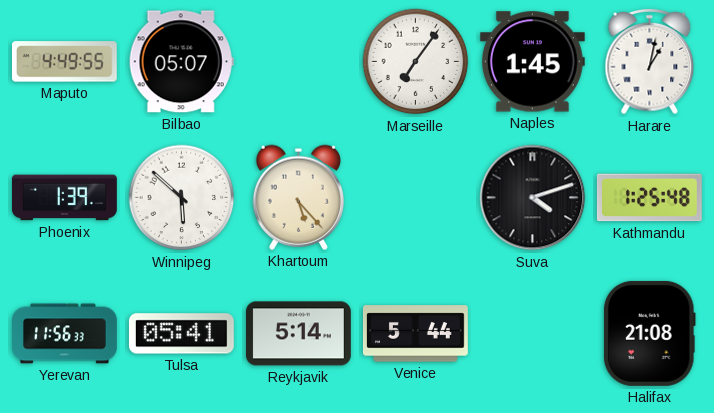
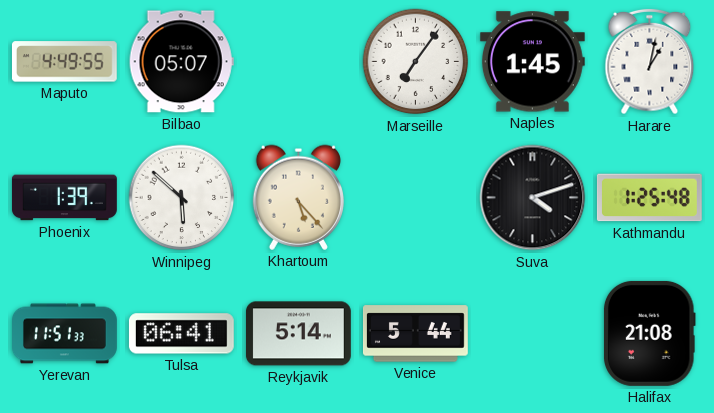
Yerevan: 11:56 -> 11:51
Tulsa: 05:41 -> 06:41
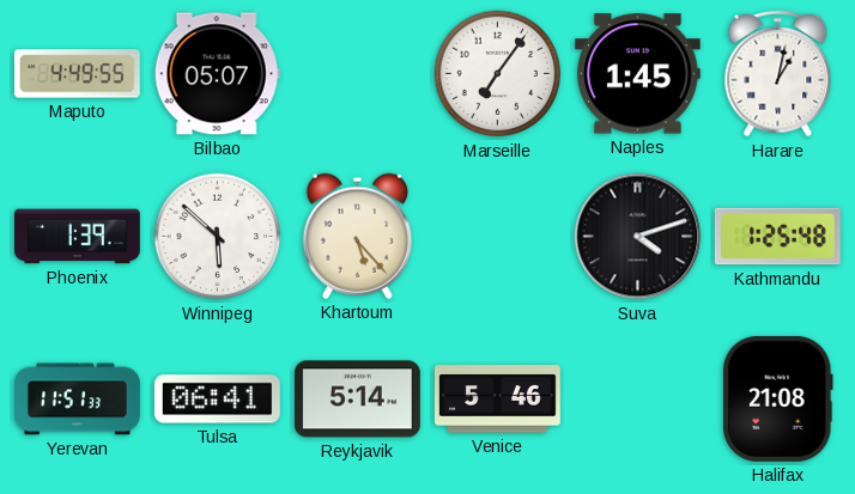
Venice: 5:44 -> 5:46
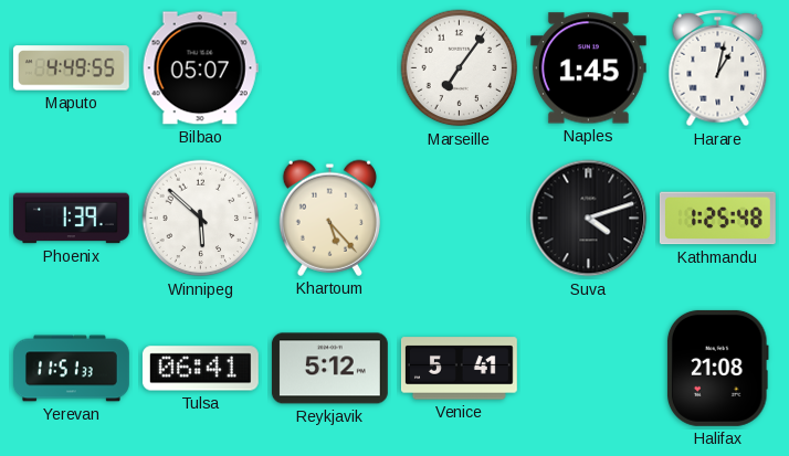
Reykjavik: 5:14 -> 5:12
Venice: 5:46 -> 5:41
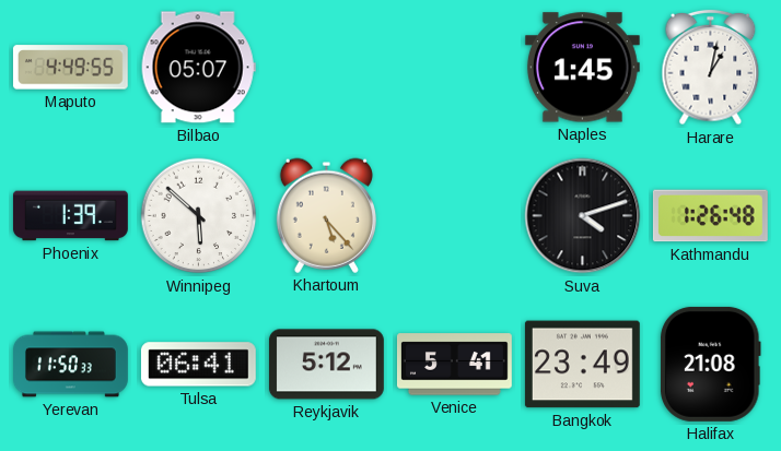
Marseille: 7:06 -> none
Kathmandu: 1:25 -> 1:26
Yerevan: 11:51 -> 11:50
Bangkok: none -> 23:49
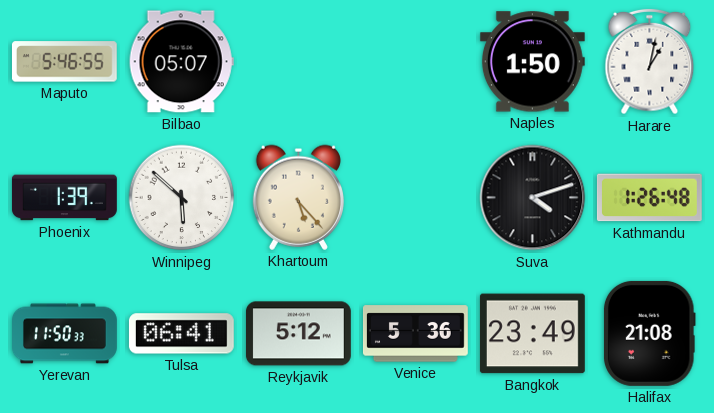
Maputo: 4:49 -> 5:46
Naples: 1:45 -> 1:50
Venice: 5:41 -> 5:36
